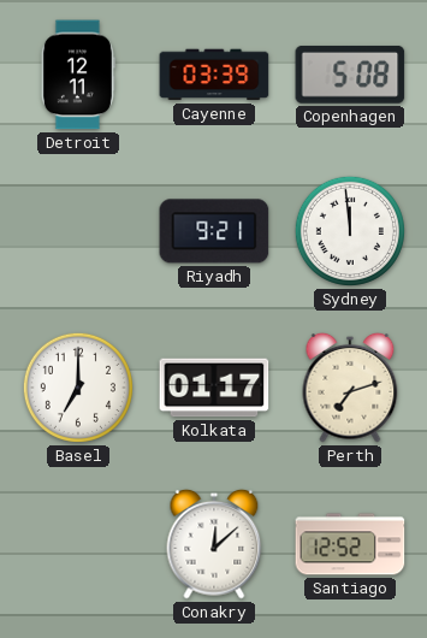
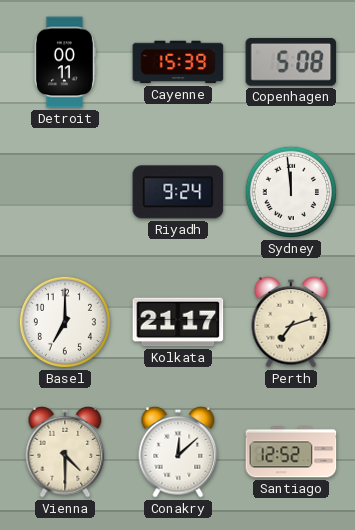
Detroit: 12:11 -> 00:11
Cayenne: 03:39 -> 15:39
Riyadh: 9:21 -> 9:24
Kolkata: 01:17 -> 21:17
Vienna: none -> 4:30
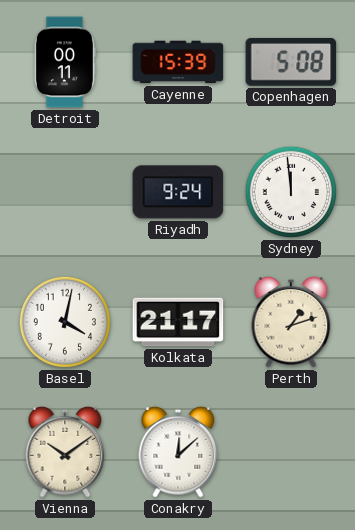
Basel: 7:00 -> 4:02
Perth: 7:12 -> 1:12
Vienna: 4:30 -> 10:09
Santiago: 12:52 -> none
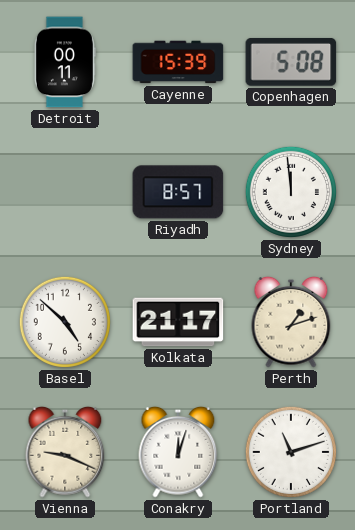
Riyadh: 9:24 -> 8:57
Basel: 4:02 -> 4:52
Vienna: 10:09 -> 9:19
Conakry: 12:08 -> 12:03
Portland: none -> 11:12
